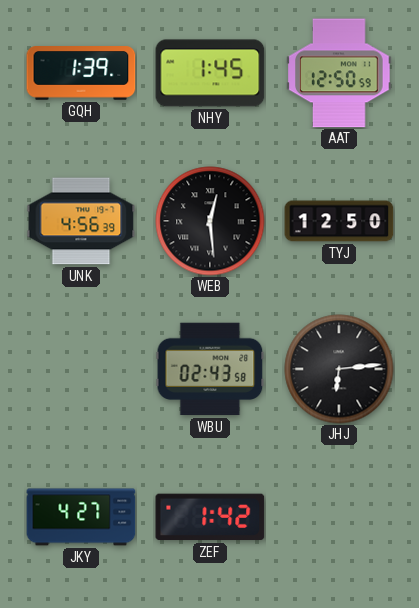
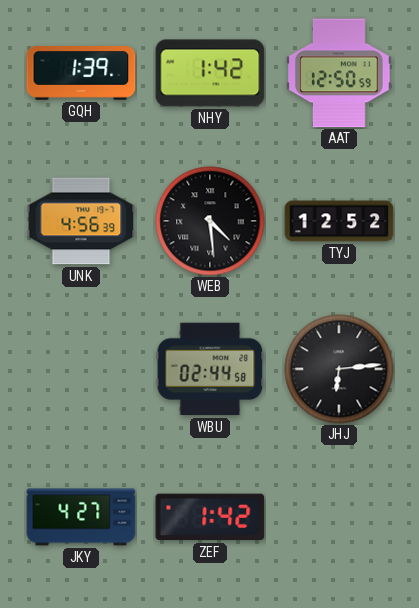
NHY: 1:45 -> 1:42
WEB: 12:29 -> 4:29
TYJ: 12:50 -> 12:52
WBU: 02:43 -> 02:44
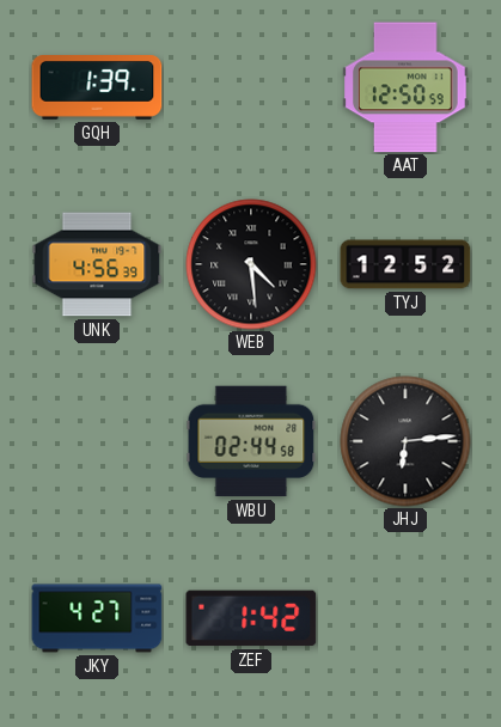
NHY: 1:42 -> none
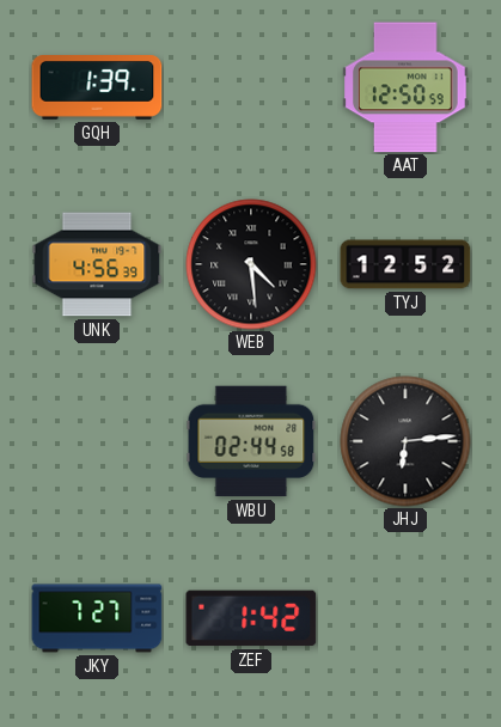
JKY: 4:27 -> 7:27
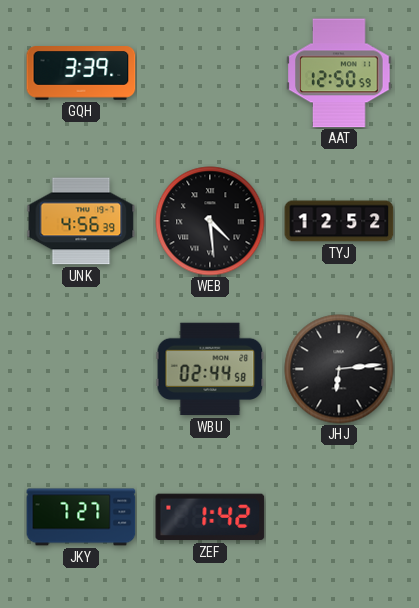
GQH: 1:39 -> 3:39
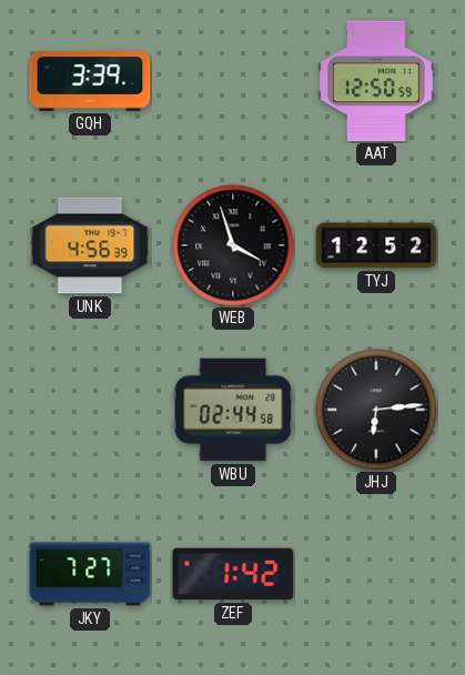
WEB: 4:29 -> 3:57
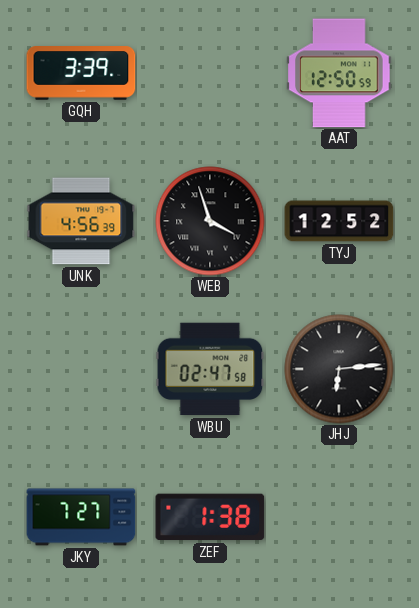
WBU: 02:44 -> 02:47
ZEF: 1:42 -> 1:38
